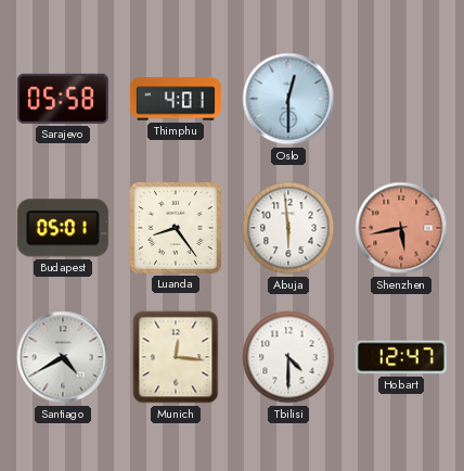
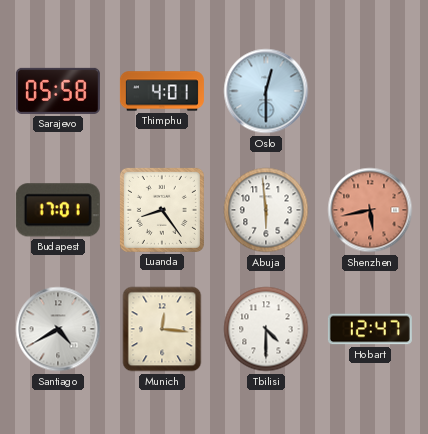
Budapest: 05:01 -> 17:01
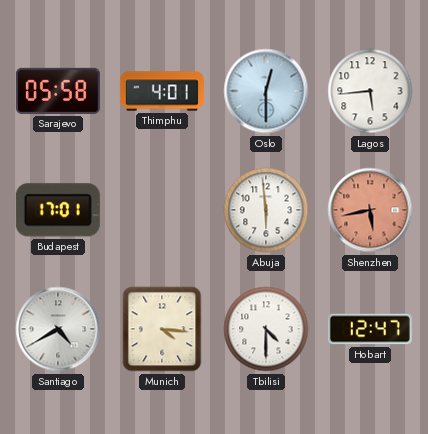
Lagos: none -> 5:44
Luanda: 8:24 -> none
Munich: 12:16 -> 4:16
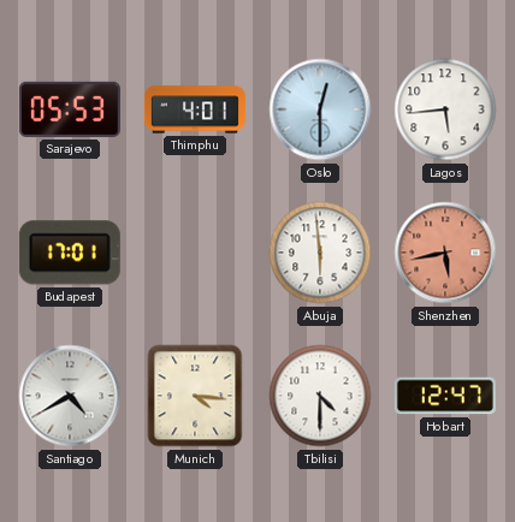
Sarajevo: 05:58 -> 05:53
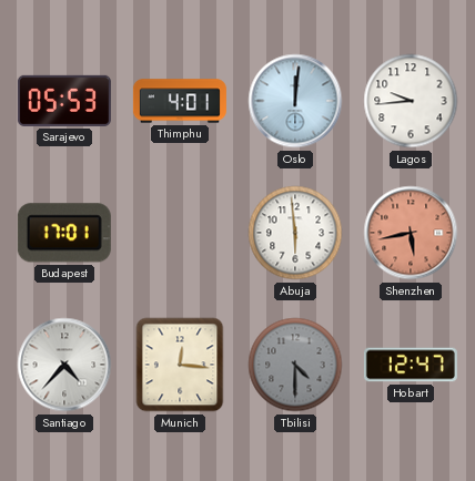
Oslo: 12:30 -> 12:01
Lagos: 5:44 -> 9:44
Santiago: 4:40 -> 4:37
Munich: 4:16 -> 12:16
Tbilisi dial: white -> grey
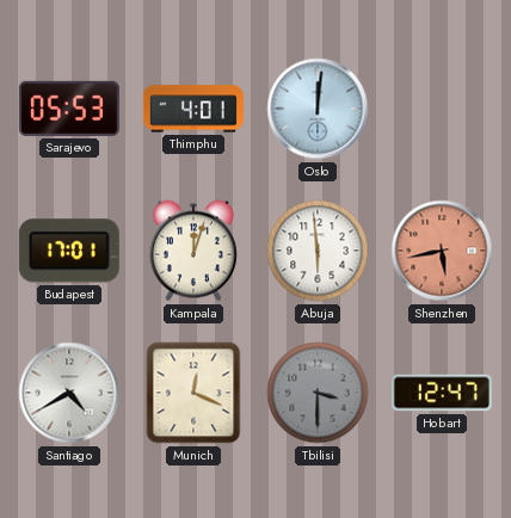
Lagos: 9:44 -> none
Kampala: none -> 12:03
Santiago: 4:37 -> 4:40
Munich: 12:16 -> 12:19
Tbilisi: 4:30 -> 3:30
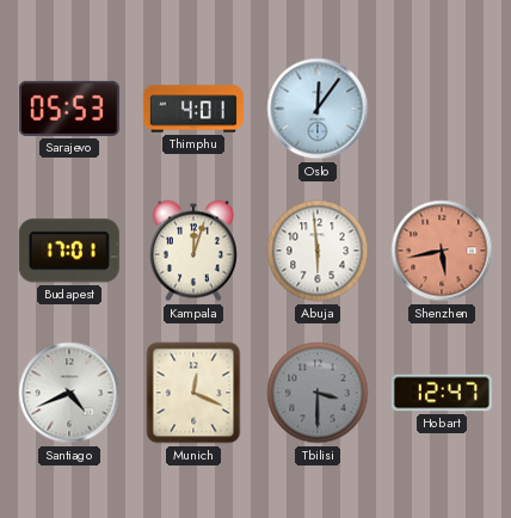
Oslo: 12:01 -> 12:06
Santiago: 4:40 -> 4:41
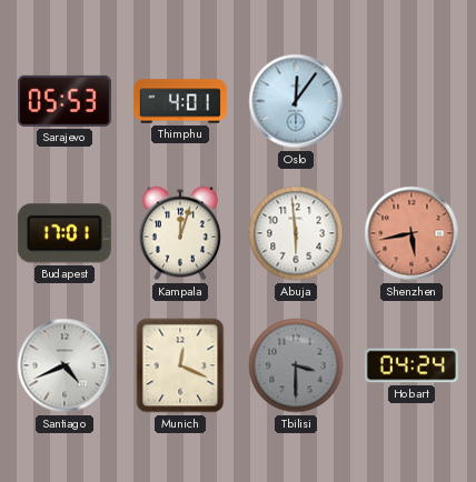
Hobart: 12:47 -> 04:24
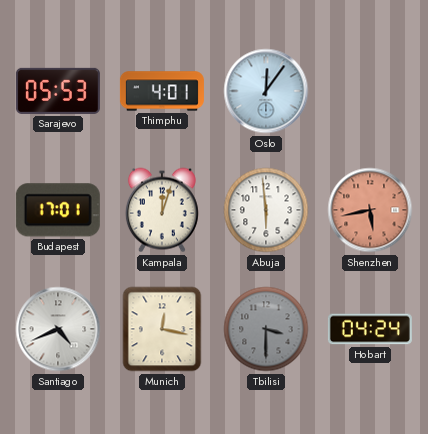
Munich: 12:19 -> 12:17
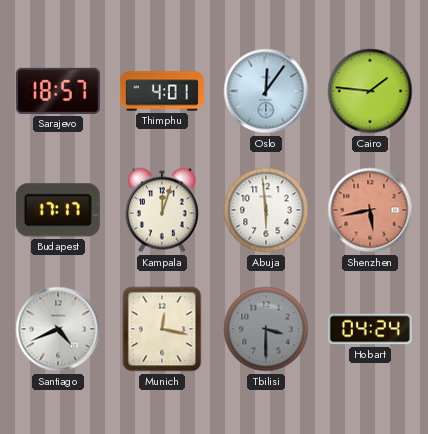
Sarajevo: 05:53 -> 18:57
Cairo: none -> 1:46
Budapest: 17:01 -> 17:17
